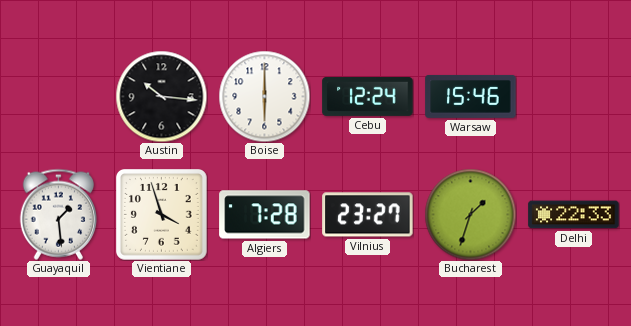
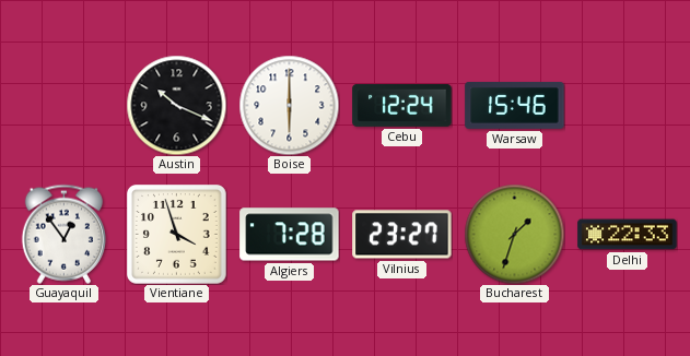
Austin: 10:16 -> 10:19
Guayaquil: 1:29 -> 12:54
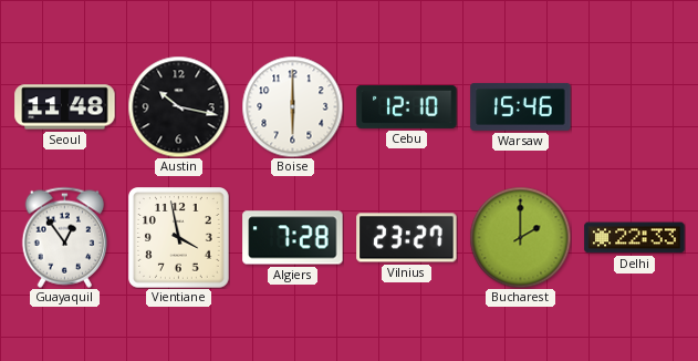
Seoul: none -> 11:48
Austin: 10:19 -> 10:17
Cebu: 12:24 -> 12:10
Vientiane: 3:57 -> 3:58
Bucharest: 1:33 -> 2:00
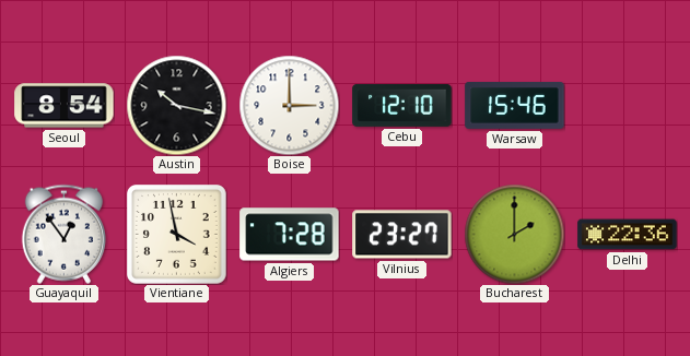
Seoul: 11:48 -> 8:54
Boise: 6:00 -> 3:00
Delhi: 22:33 -> 22:36
